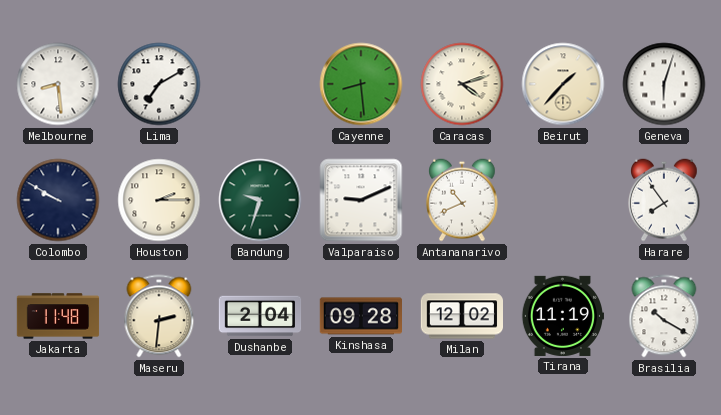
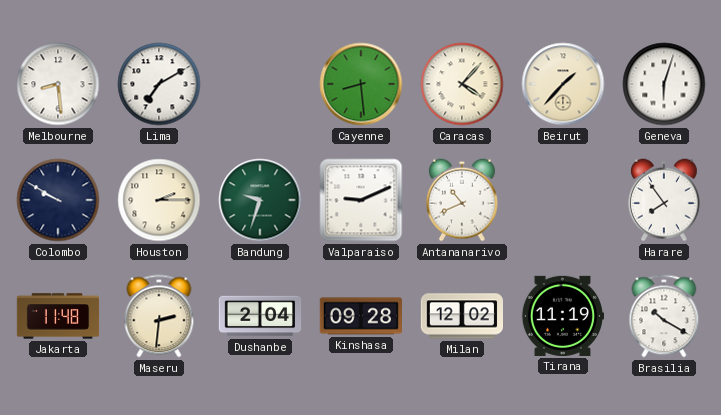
Caracas: 4:12 -> 4:07
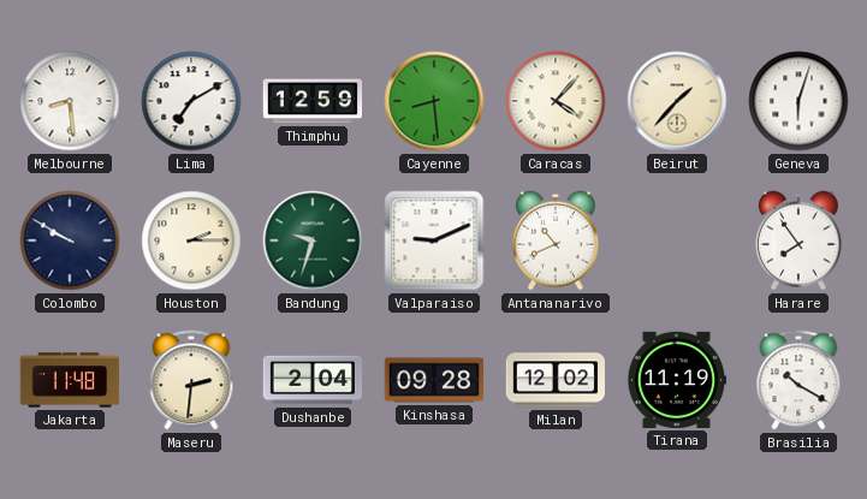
Thimphu: none -> 12:59
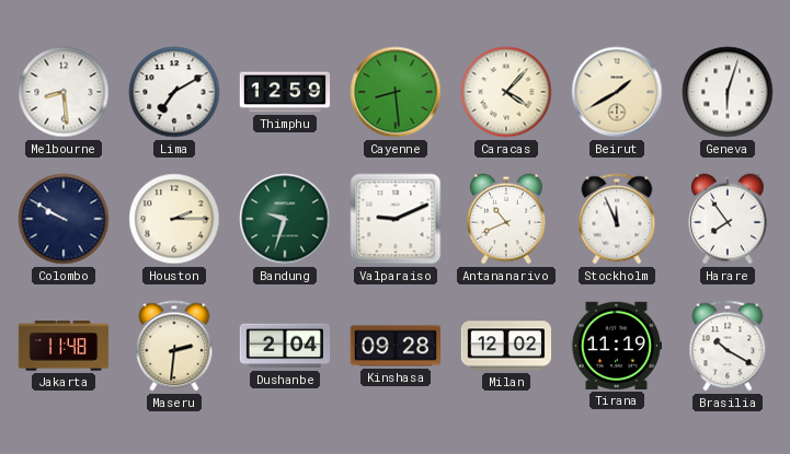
Beirut: 1:37 -> 1:40
Stockholm: none -> 11:56
